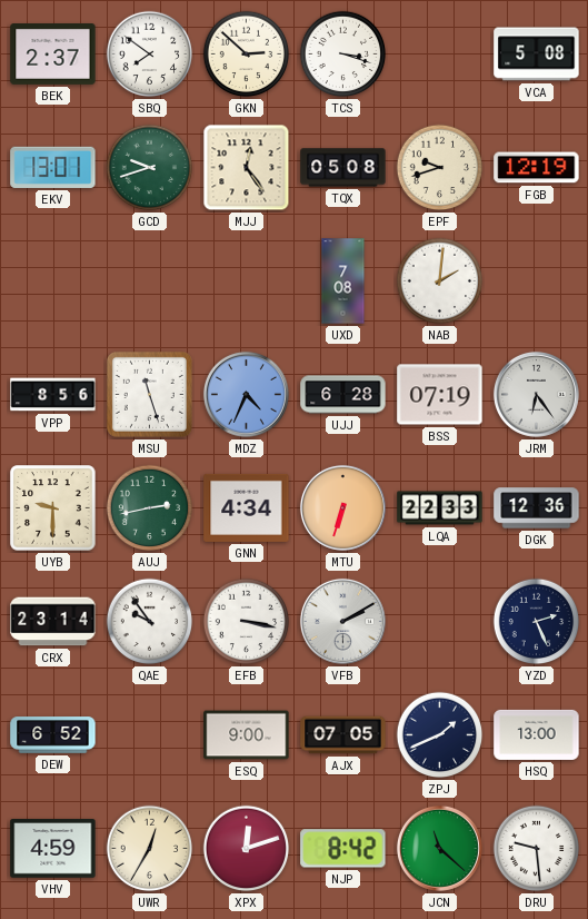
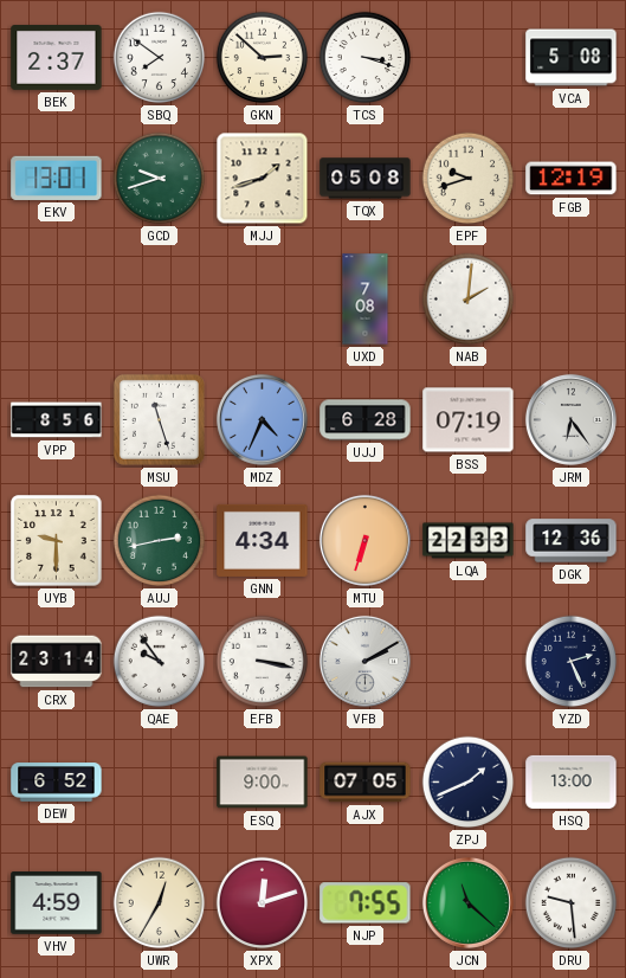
MJJ: 12:24 -> 1:42
NJP: 8:42 -> 7:55
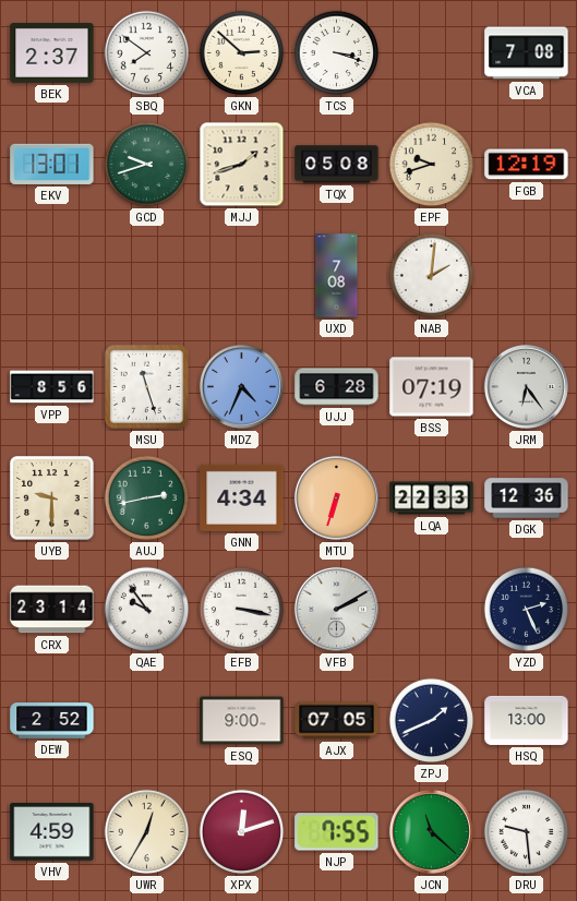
VCA: 5:08 -> 7:08
DEW: 6:52 -> 2:52
